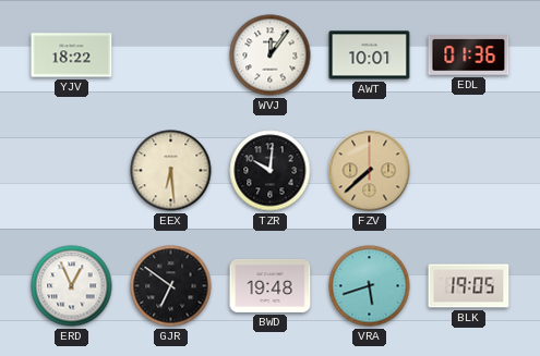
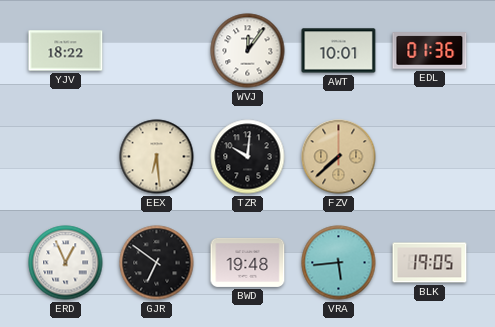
VRA: 5:42 -> 5:44
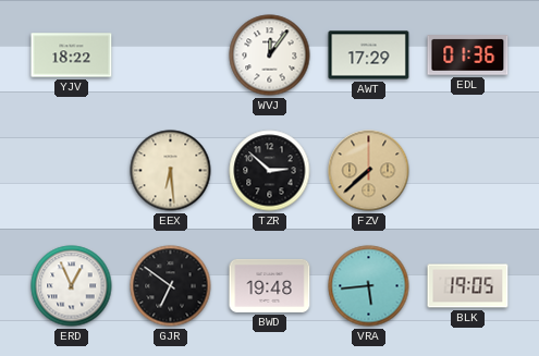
AWT: 10:01 -> 17:29
TZR: 10:01 -> 2:52
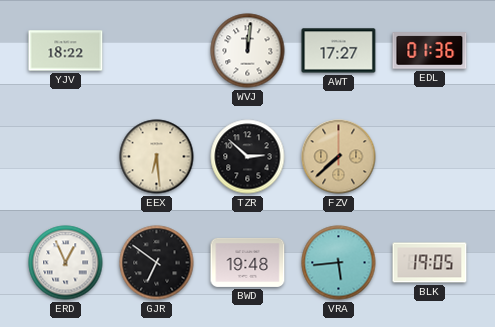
WVJ: 12:06 -> 12:01
AWT: 17:29 -> 17:27
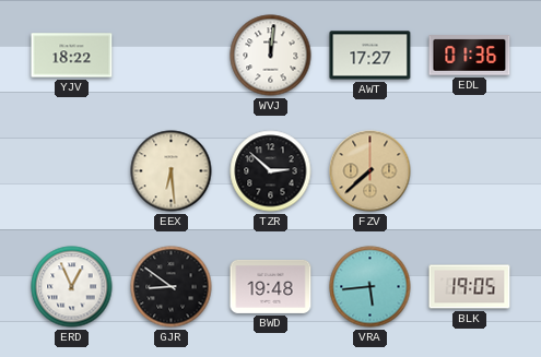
GJR: 6:51 -> 8:51
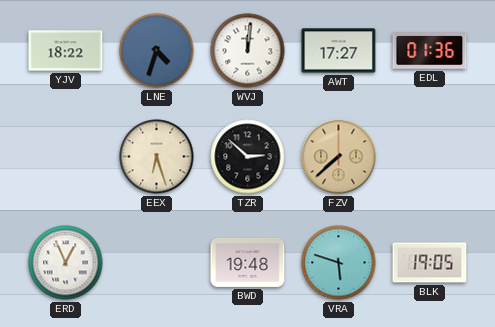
LNE: none -> 4:33
EEX: 6:29 -> 6:27
GJR: 8:51 -> none
VRA: 5:44 -> 5:48
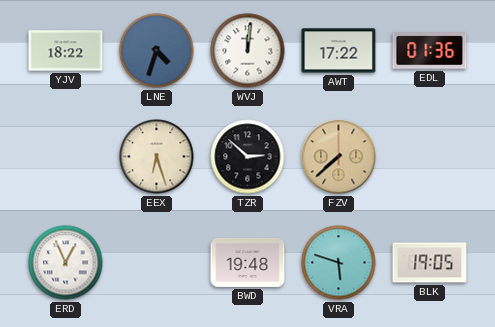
AWT: 17:27 -> 17:22
